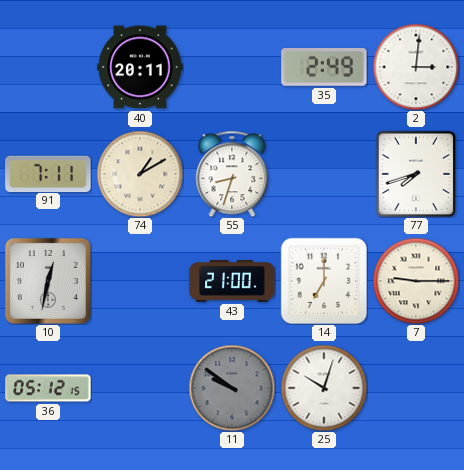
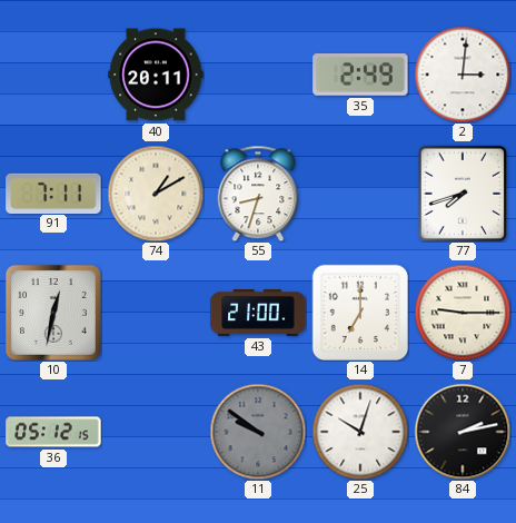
84: none -> 2:13
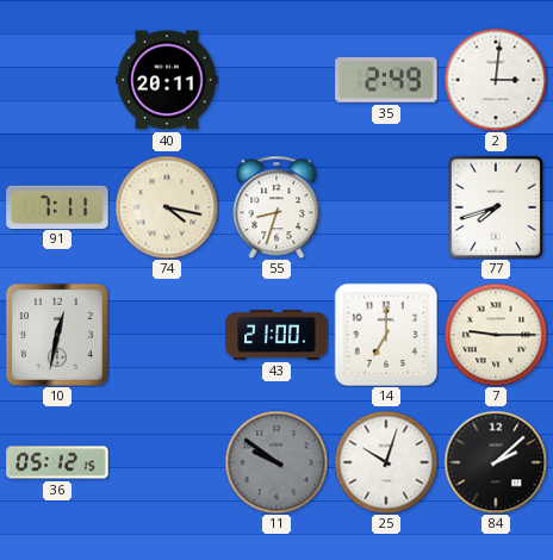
74: 1:10 -> 4:17
84: 2:13 -> 2:08
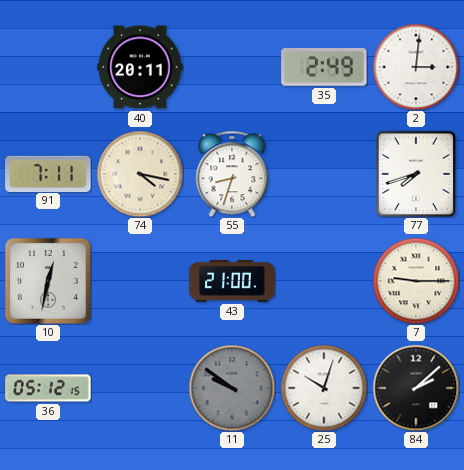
14: 7:00 -> none
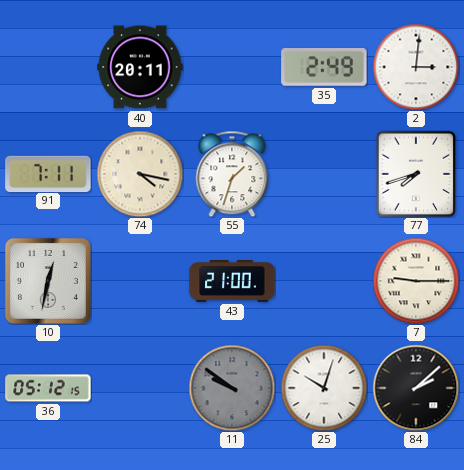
55: 8:33 -> 1:33
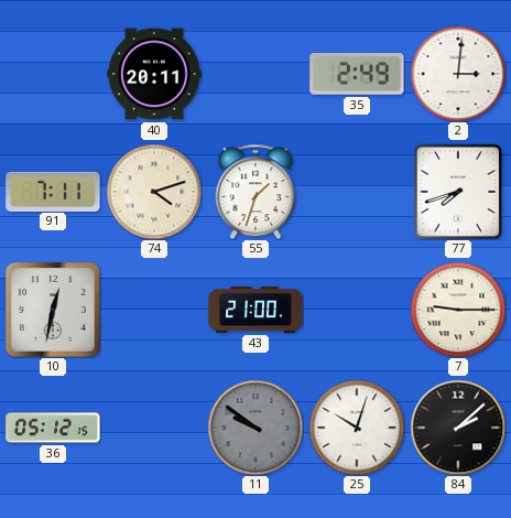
74: 4:17 -> 4:12
